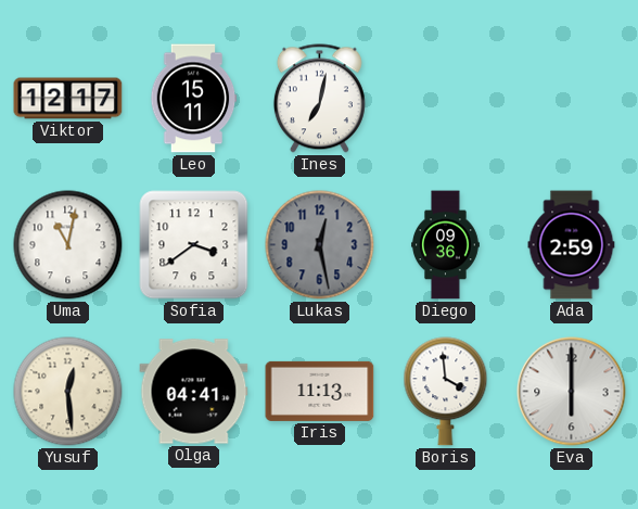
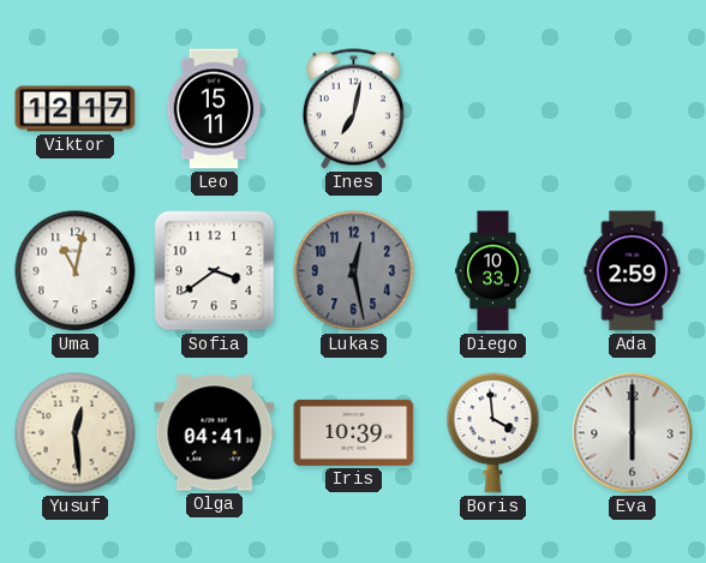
Diego: 09:36 -> 10:33
Iris: 11:13 -> 10:39
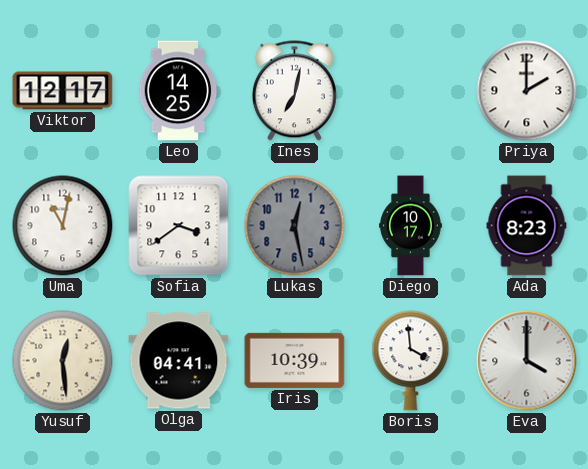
Leo: 15:11 -> 14:25
Priya: none -> 2:00
Diego: 10:33 -> 10:17
Ada: 2:59 -> 8:23
Eva: 6:00 -> 4:00
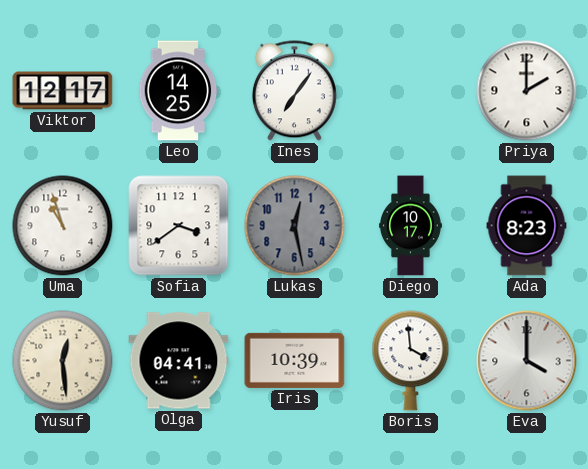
Ines: 7:02 -> 7:06
Uma: 11:02 -> 10:57
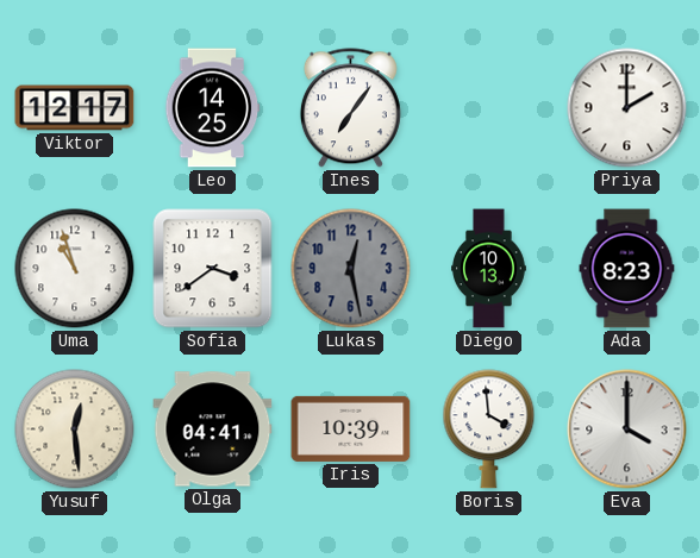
Diego: 10:17 -> 10:13
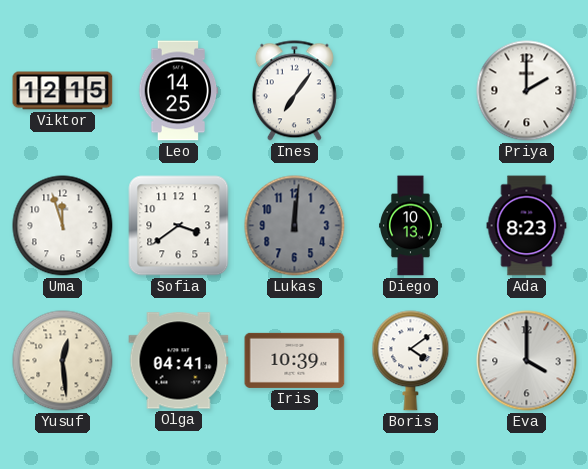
Viktor: 12:17 -> 12:15
Uma: 10:57 -> 11:57
Lukas: 12:28 -> 12:01
Boris: 3:59 -> 4:09
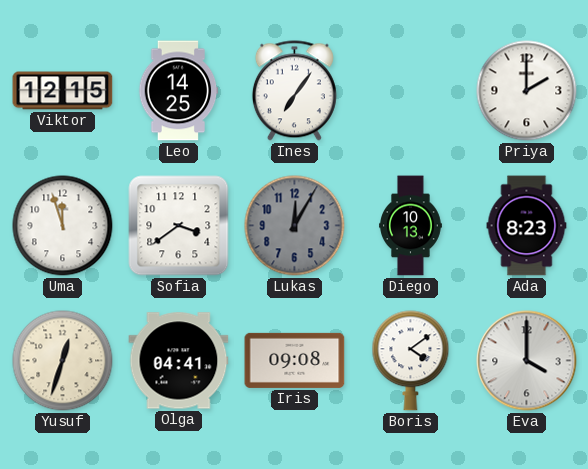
Lukas: 12:01 -> 12:05
Yusuf: 12:29 -> 12:33
Iris: 10:39 -> 09:08
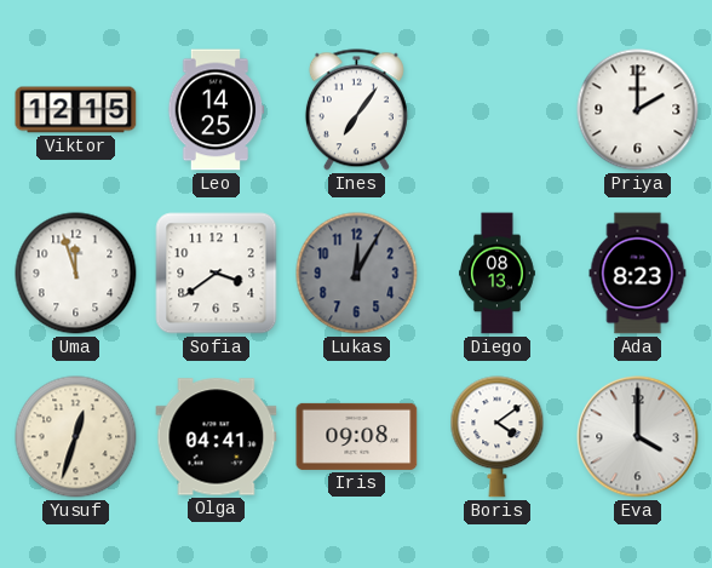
Diego: 10:13 -> 08:13
